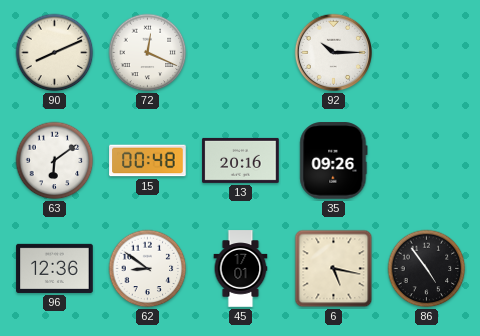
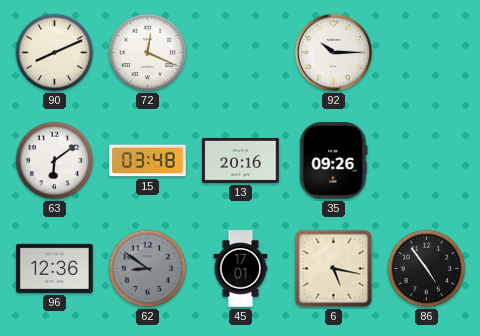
15: 00:48 -> 03:48
62 dial: white -> grey
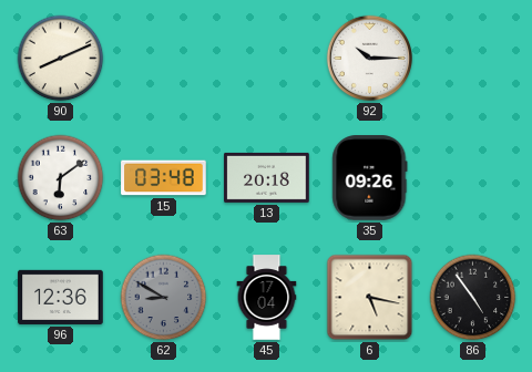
72: 12:19 -> none
13: 20:16 -> 20:18
62: 8:51 -> 8:50
45: 17:01 -> 17:04
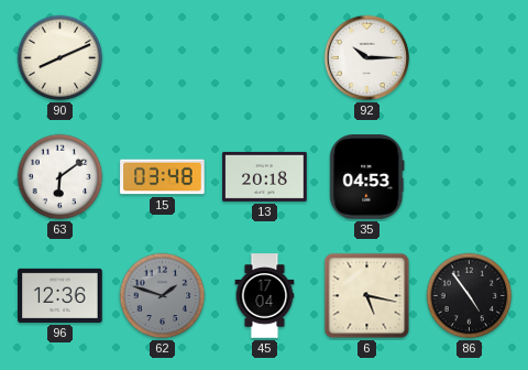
35: 09:26 -> 04:53
62: 8:50 -> 1:48
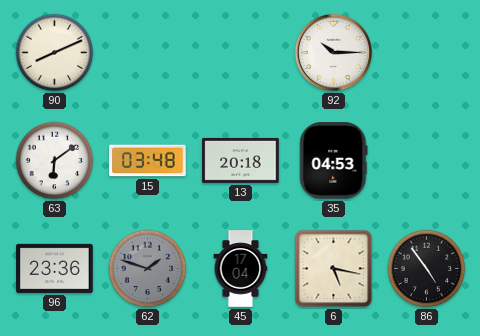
96: 12:36 -> 23:36
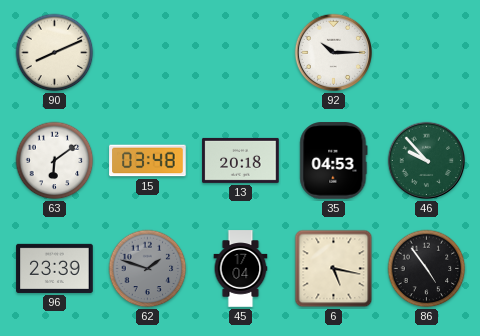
46: none -> 9:53
96: 23:36 -> 23:39
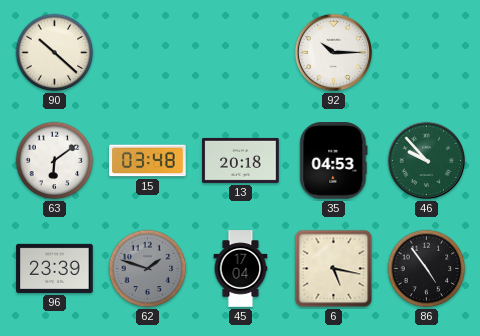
90: 8:11 -> 10:22
